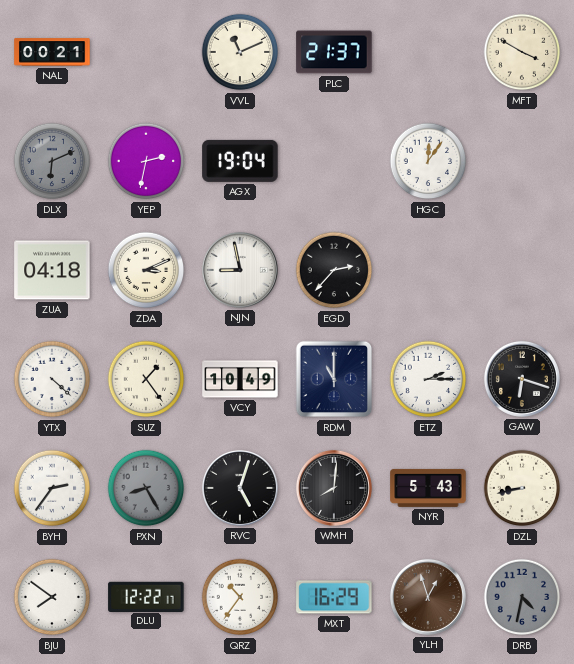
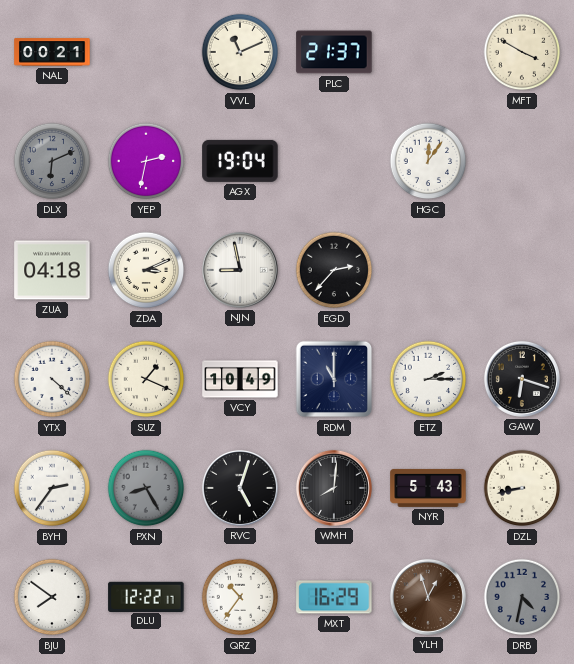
SUZ: 1:24 -> 1:19
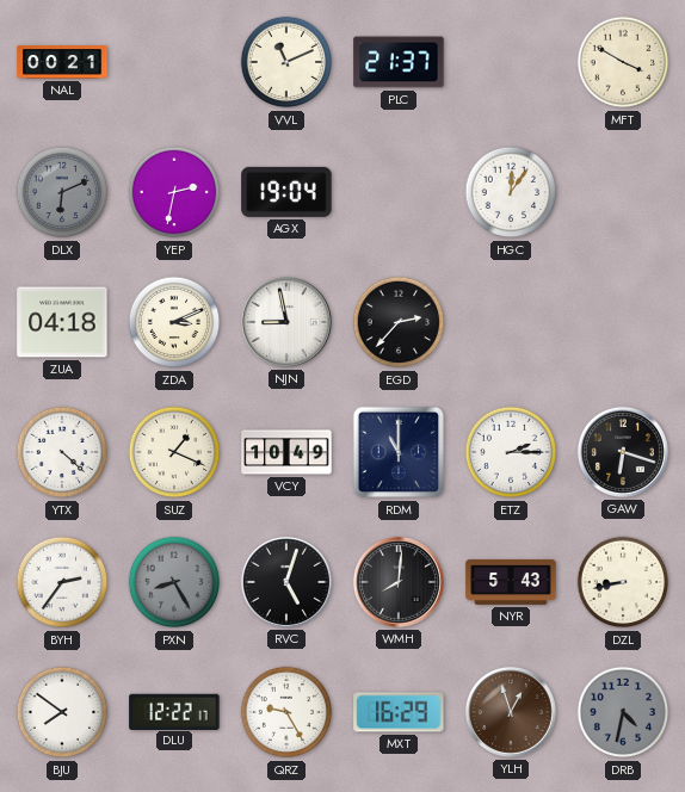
QRZ: 10:36 -> 9:25
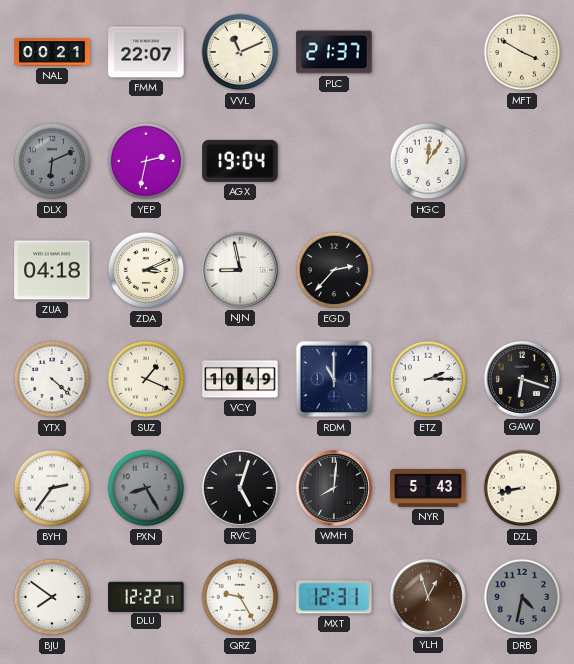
FMM: none -> 22:07
MXT: 16:29 -> 12:31
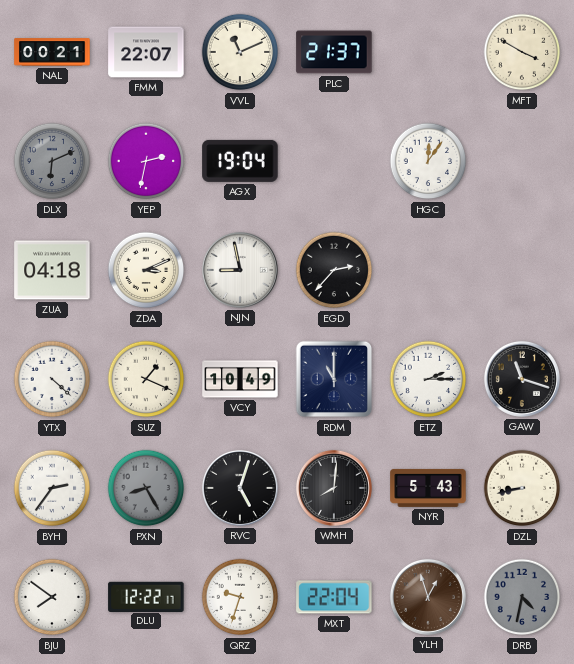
GAW: 6:18 -> 11:18
QRZ: 9:25 -> 9:33
MXT: 12:31 -> 22:04
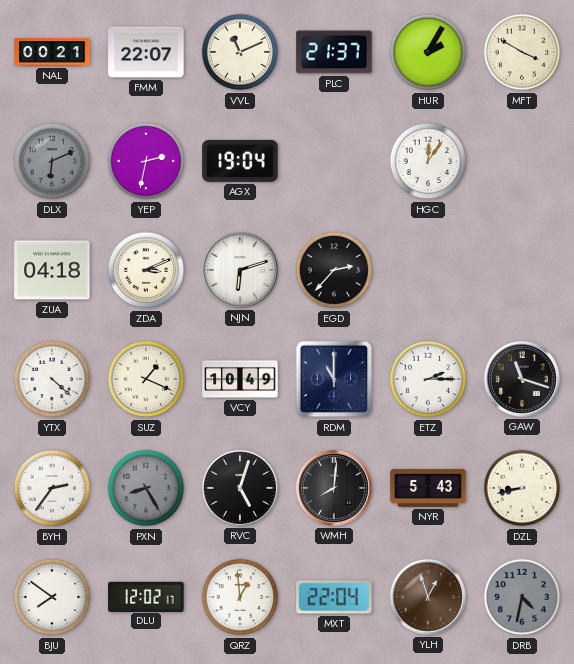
HUR: none -> 2:05
NJN: 8:58 -> 6:12
DLU: 12:22 -> 12:02
QRZ: 9:33 -> 12:59
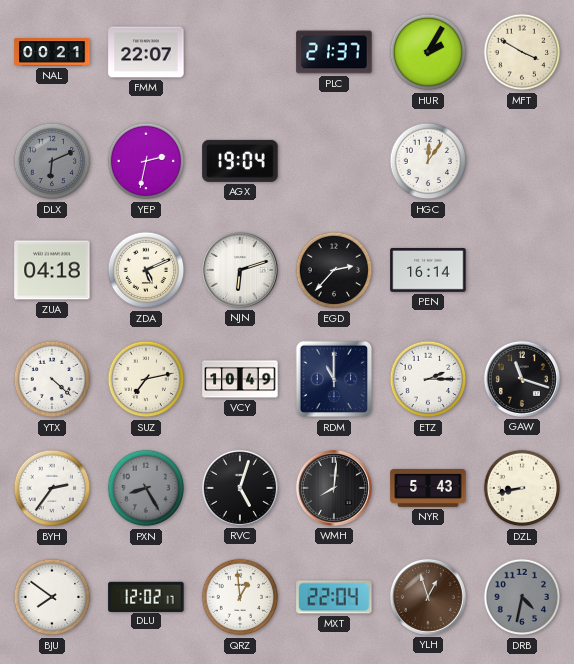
VVL: 11:11 -> none
ZDA: 3:11 -> 5:11
PEN: none -> 16:14
SUZ: 1:19 -> 7:13
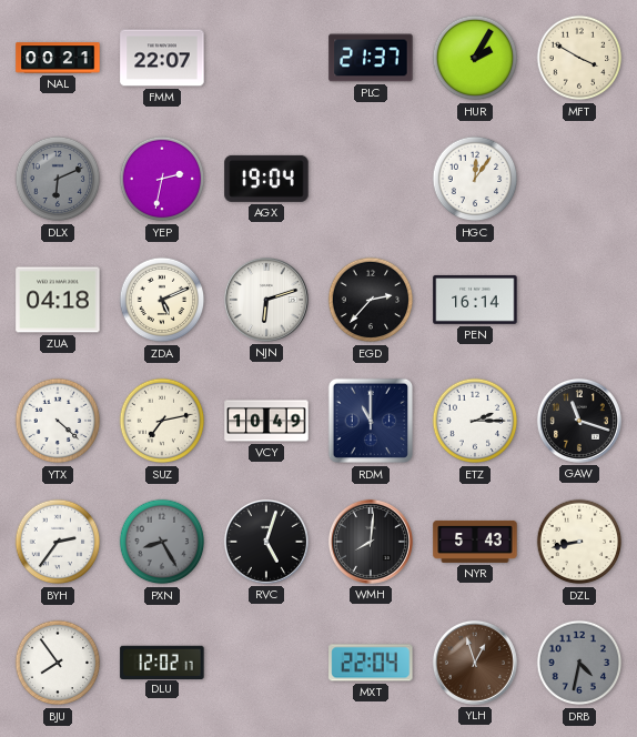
BJU: 7:51 -> 7:54
QRZ: 12:59 -> none
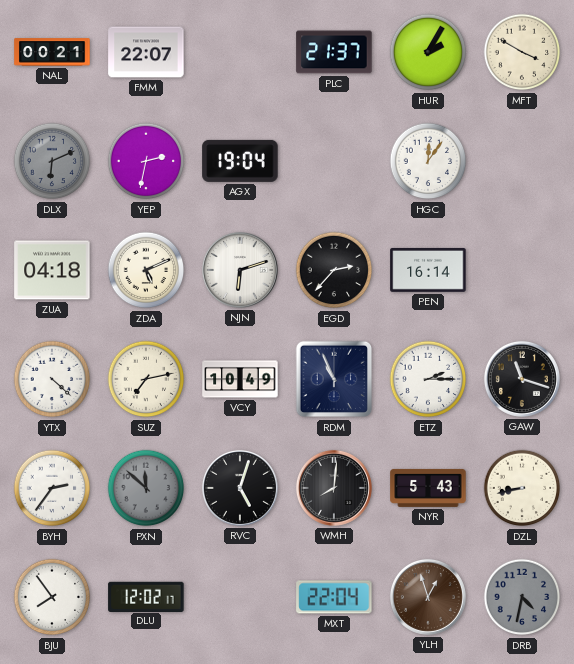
RDM: 11:00 -> 10:56
PXN: 8:25 -> 11:52
